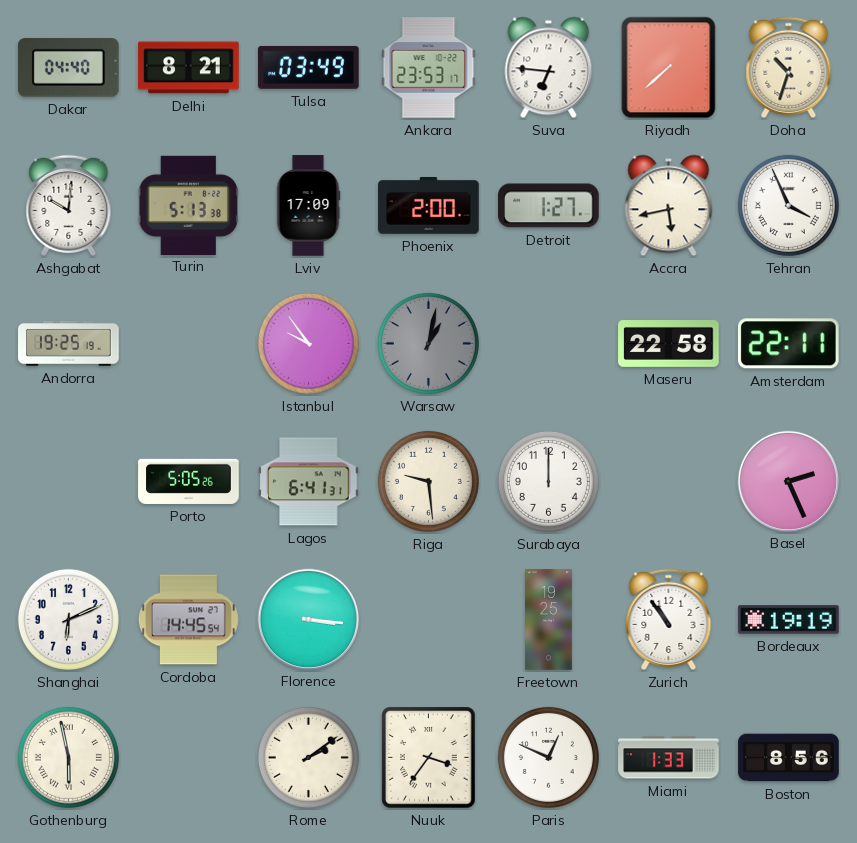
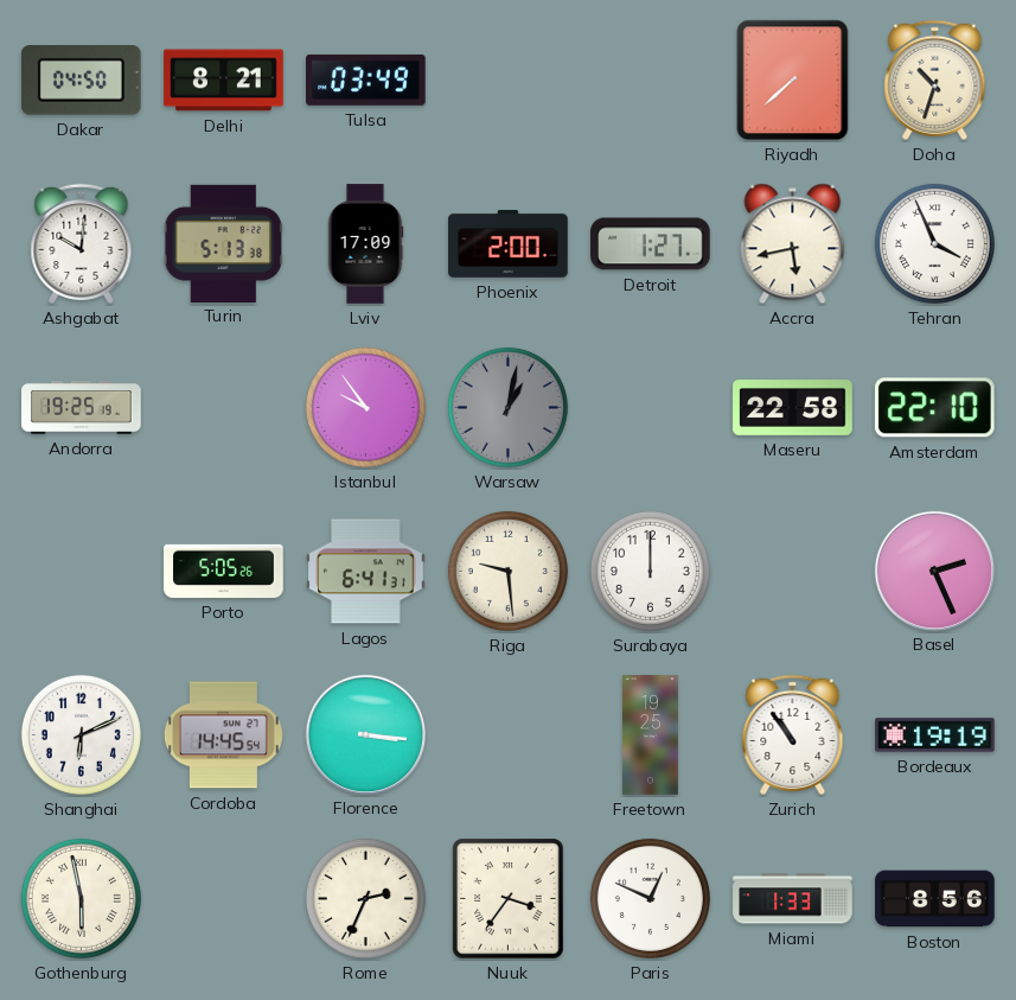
Dakar: 04:40 -> 04:50
Ankara: 23:53 -> none
Suva: 6:46 -> none
Amsterdam: 22:11 -> 22:10
Rome: 2:09 -> 2:34
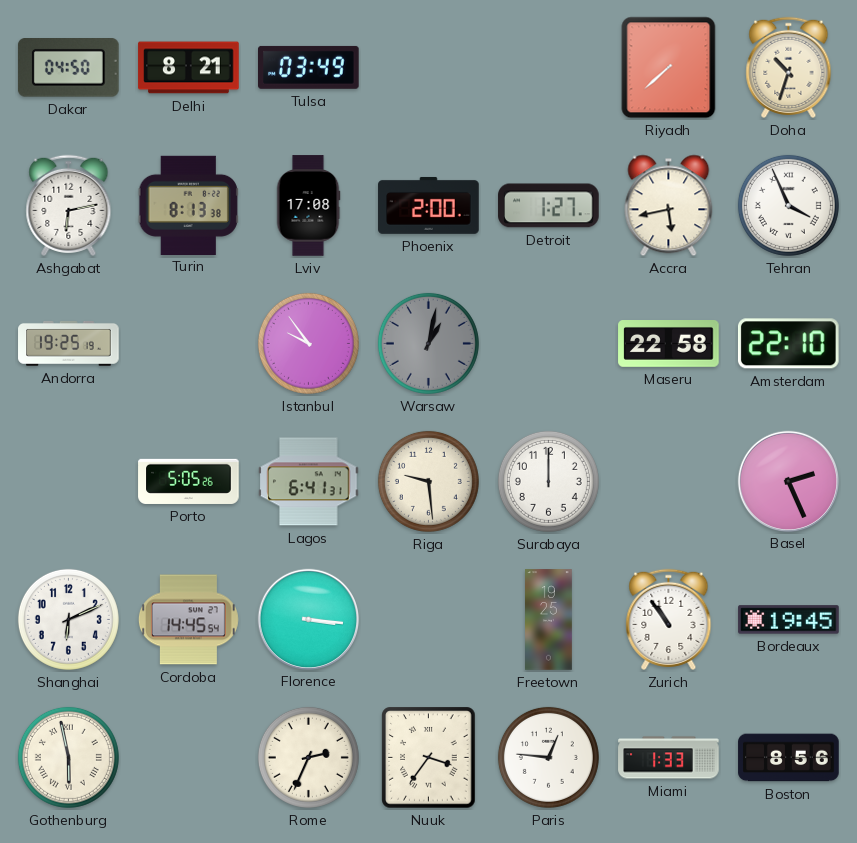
Ashgabat: 10:01 -> 6:13
Turin: 5:13 -> 8:13
Lviv: 17:09 -> 17:08
Bordeaux: 19:19 -> 19:45
Paris: 12:49 -> 12:46
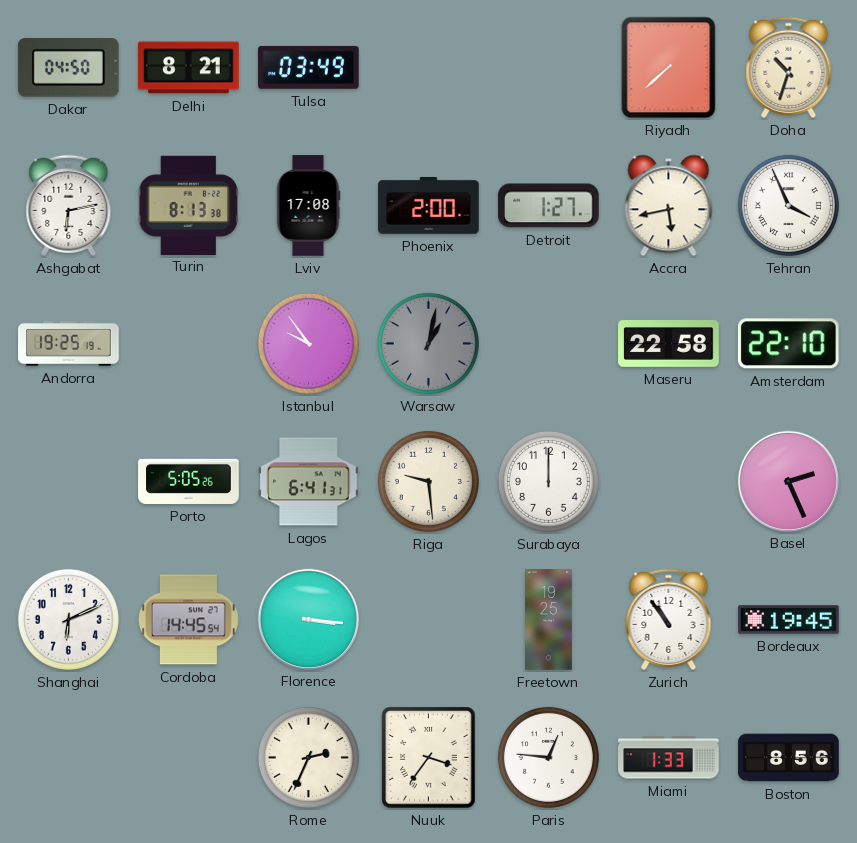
Gothenburg: 5:58 -> none
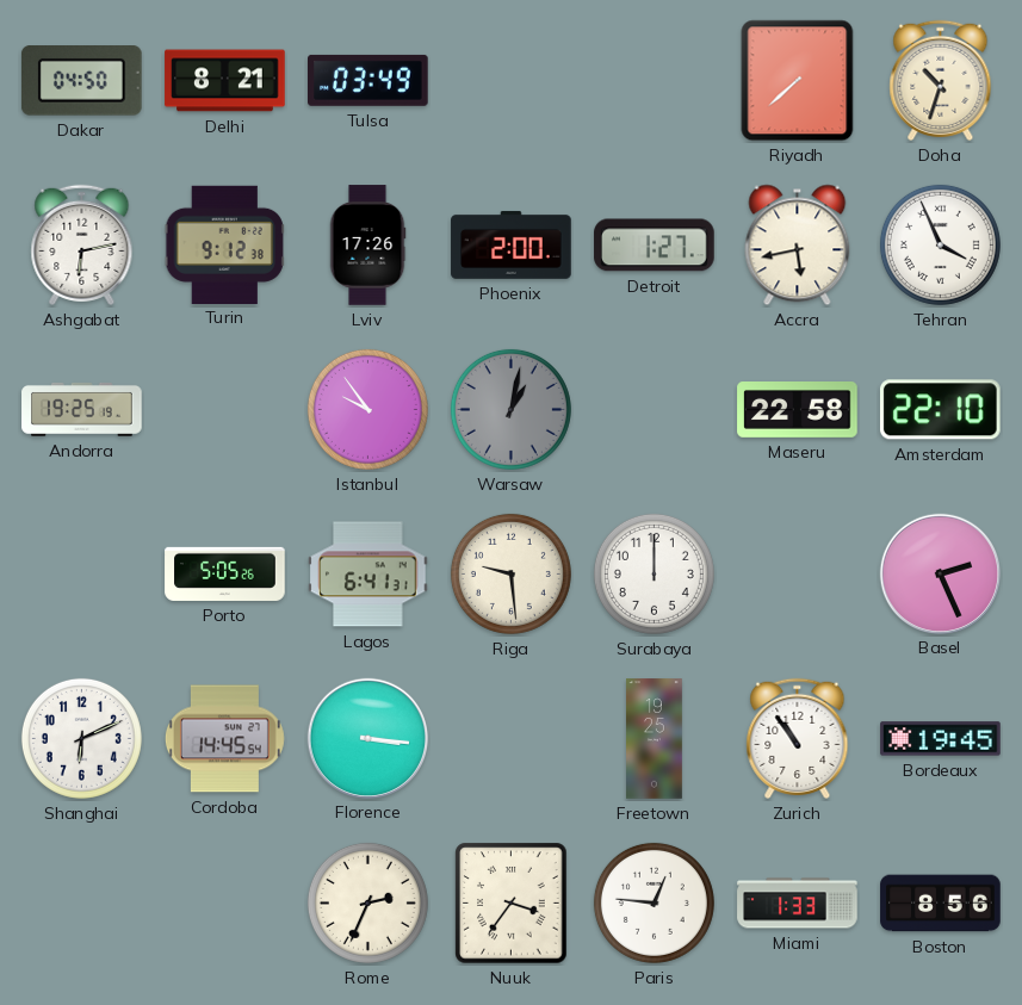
Turin: 8:13 -> 9:12
Lviv: 17:08 -> 17:26
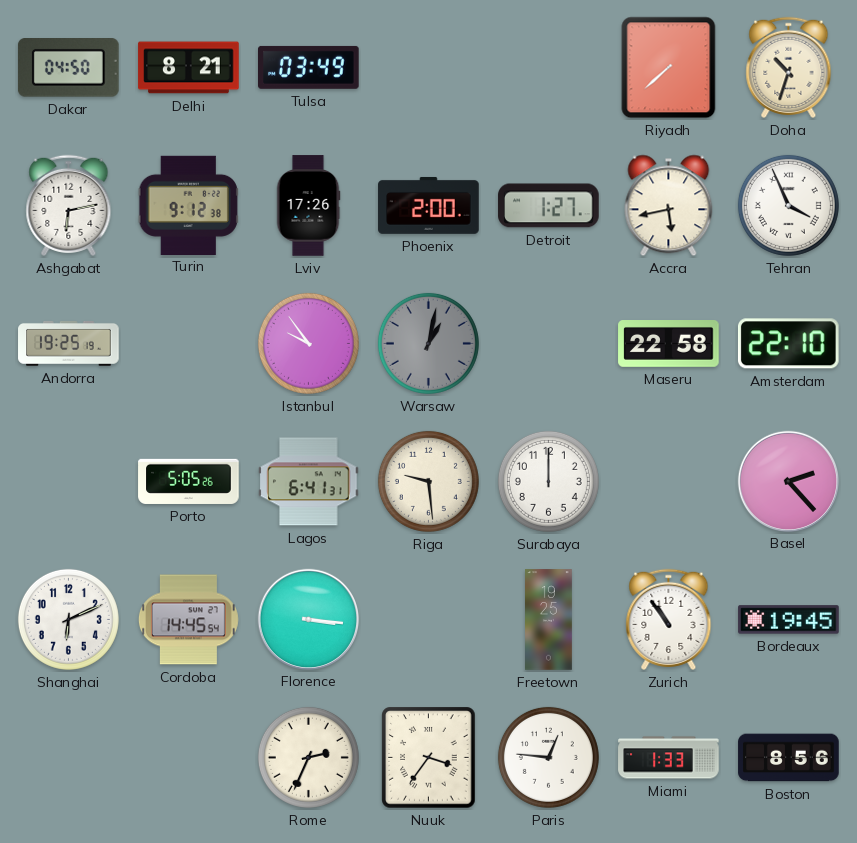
Basel: 2:26 -> 2:23
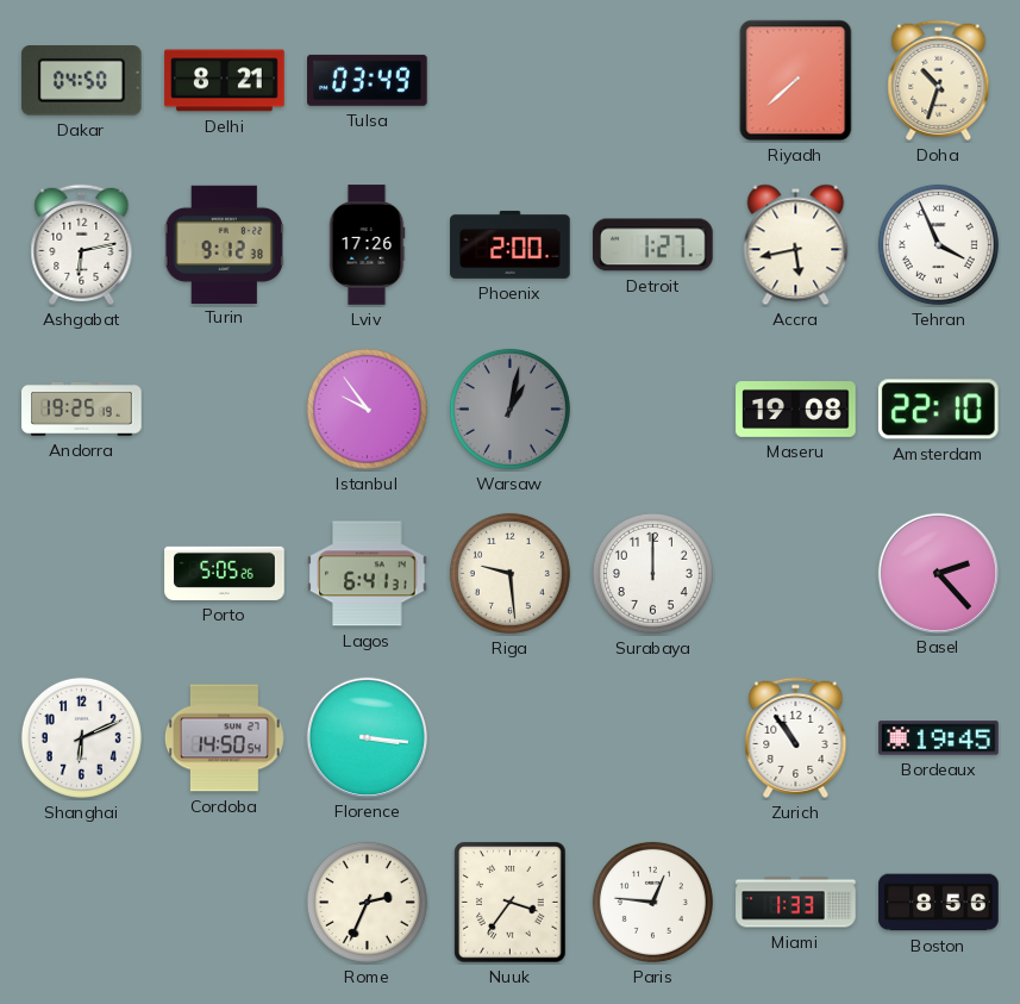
Maseru: 22:58 -> 19:08
Cordoba: 14:45 -> 14:50
Freetown: 19:25 -> none
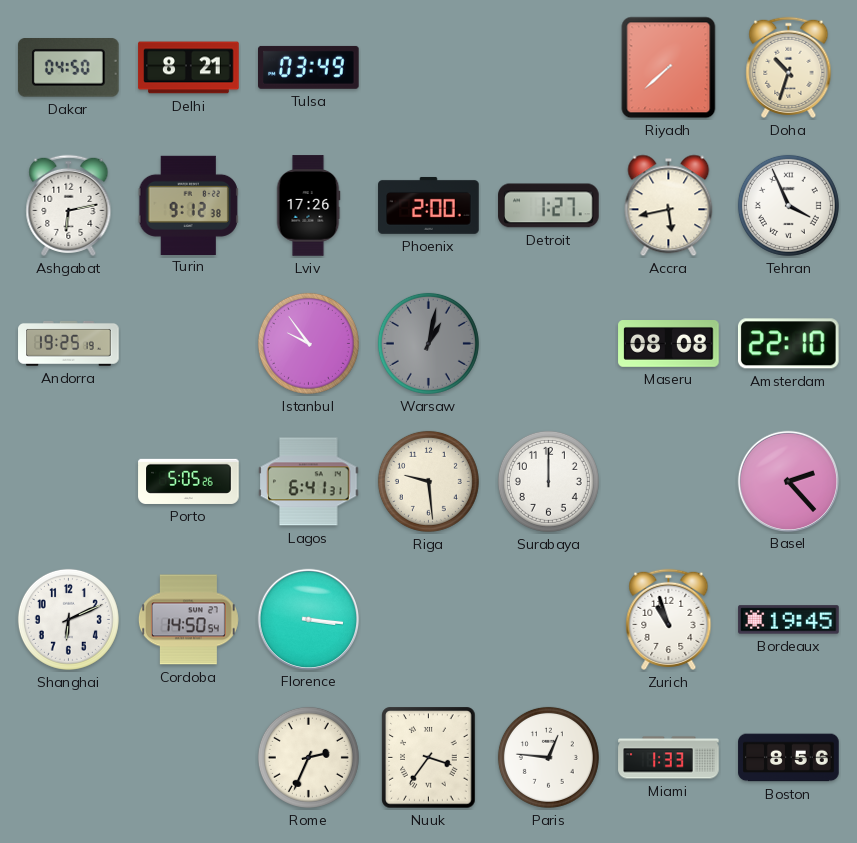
Maseru: 19:08 -> 08:08
Zurich: 10:54 -> 10:57
